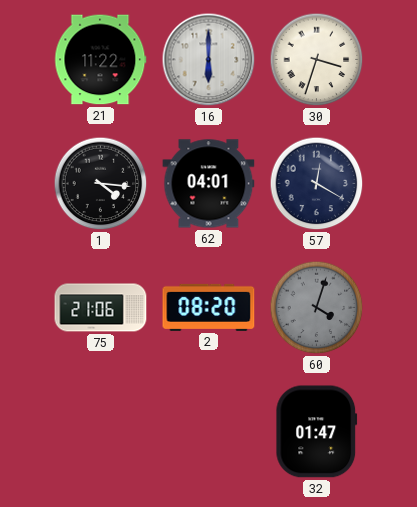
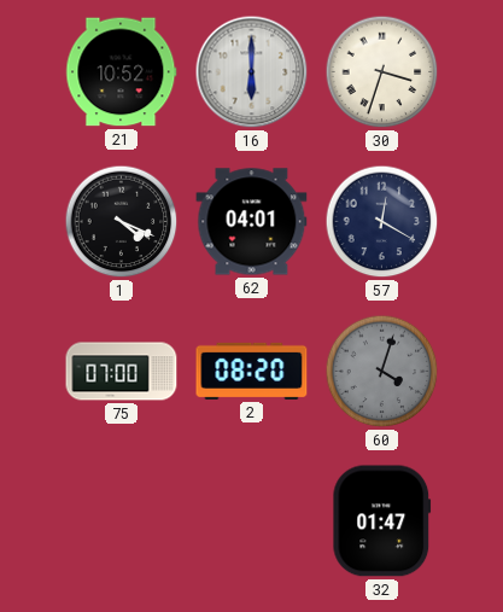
21: 11:22 -> 10:52
1: 4:16 -> 4:19
75: 21:06 -> 07:00
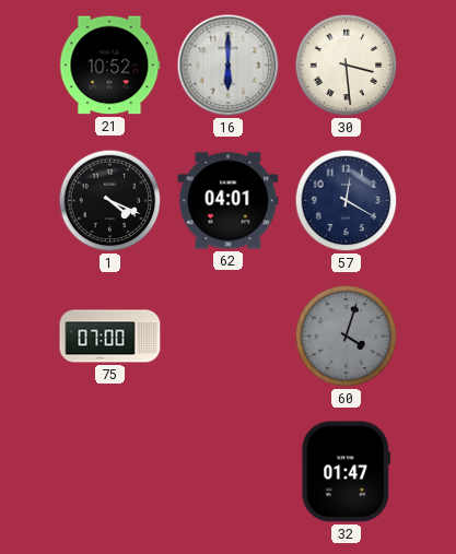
30: 3:33 -> 3:29
2: 08:20 -> none
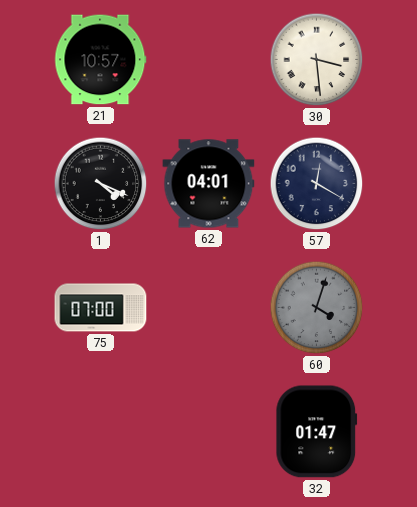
21: 10:52 -> 10:57
16: 6:00 -> none
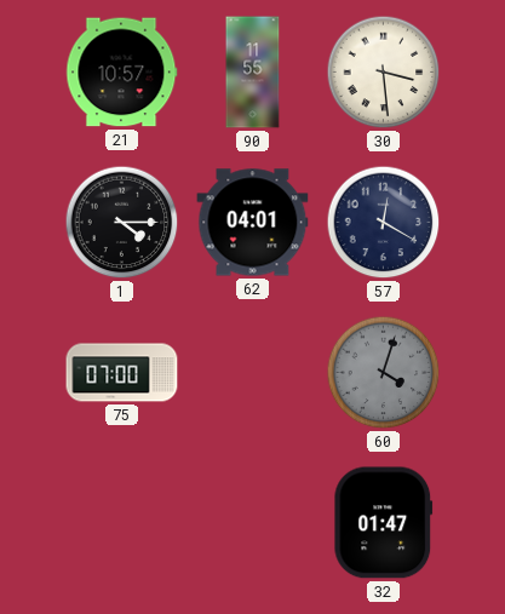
90: none -> 11:55
1: 4:19 -> 4:15
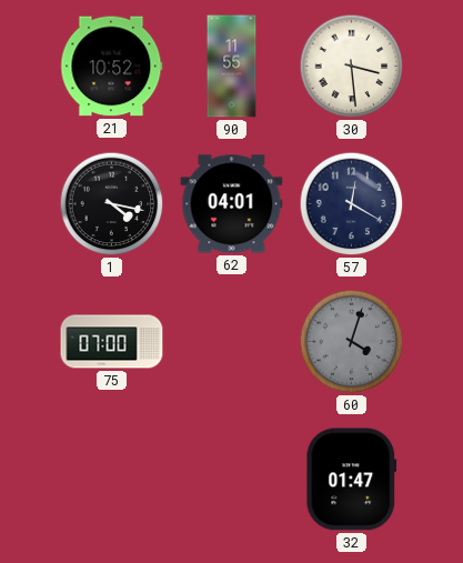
21: 10:57 -> 10:52
1: 4:15 -> 4:17
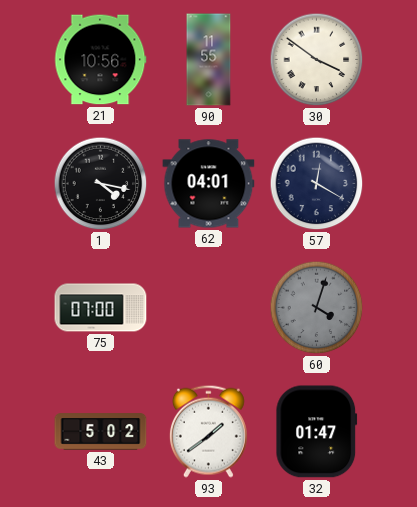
21: 10:52 -> 10:56
30: 3:29 -> 3:51
43: none -> 5:02
93: none -> 1:39
